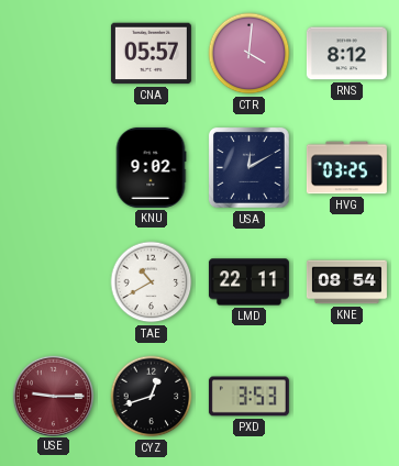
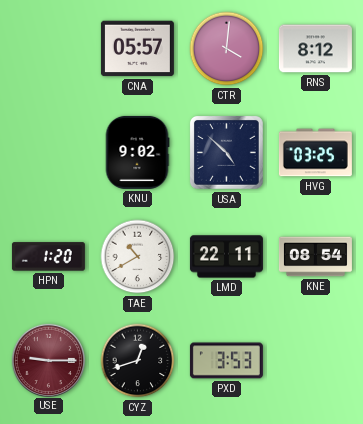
USA: 12:10 -> 4:52
HPN: none -> 1:20
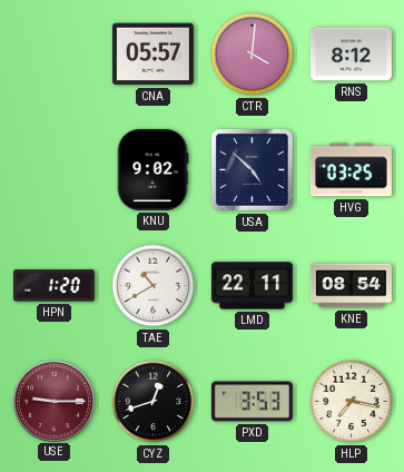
HLP: none -> 7:17
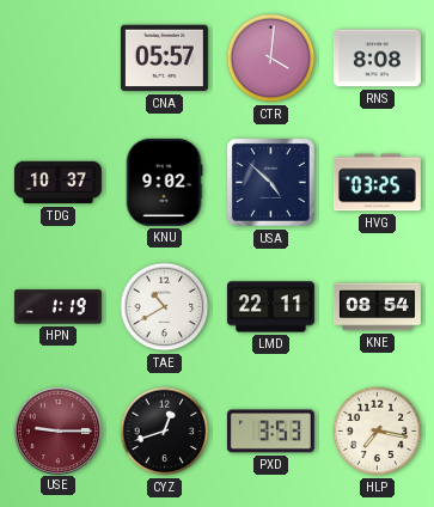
RNS: 8:12 -> 8:08
TDG: none -> 10:37
HPN: 1:20 -> 1:19
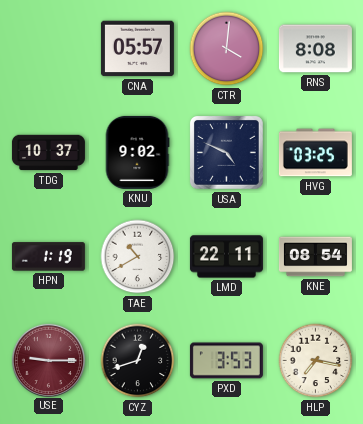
USA: 4:52 -> 4:49
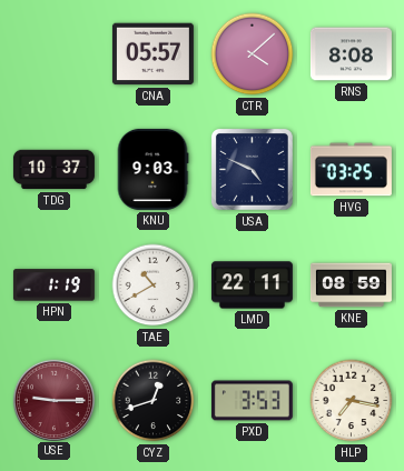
CTR: 4:01 -> 4:08
KNU: 9:02 -> 9:03
KNE: 08:54 -> 08:59
